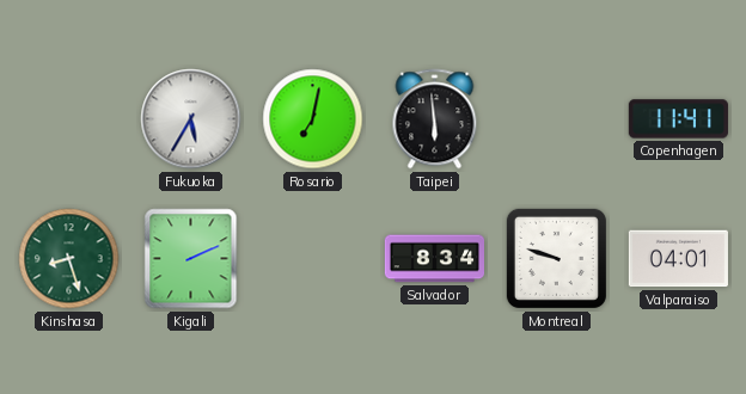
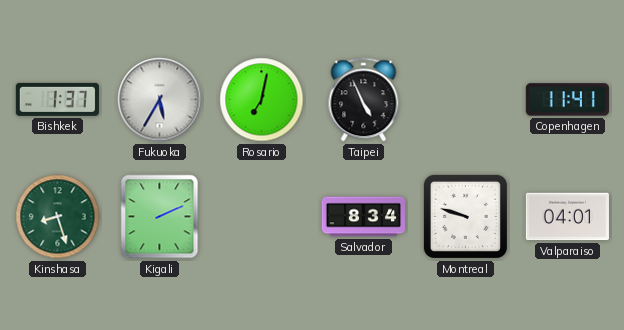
Bishkek: none -> 1:37
Taipei: 5:59 -> 4:56
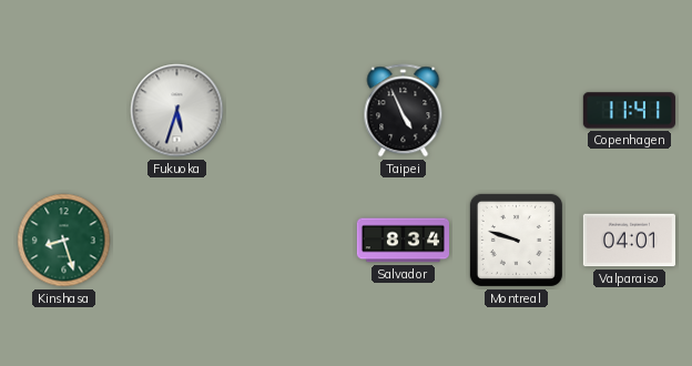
Bishkek: 1:37 -> none
Fukuoka: 5:35 -> 5:33
Rosario: 7:02 -> none
Kigali: 2:11 -> none
